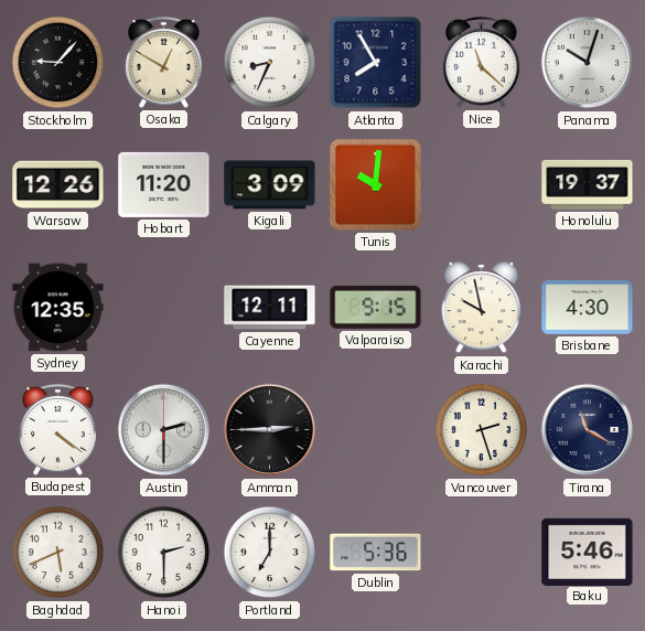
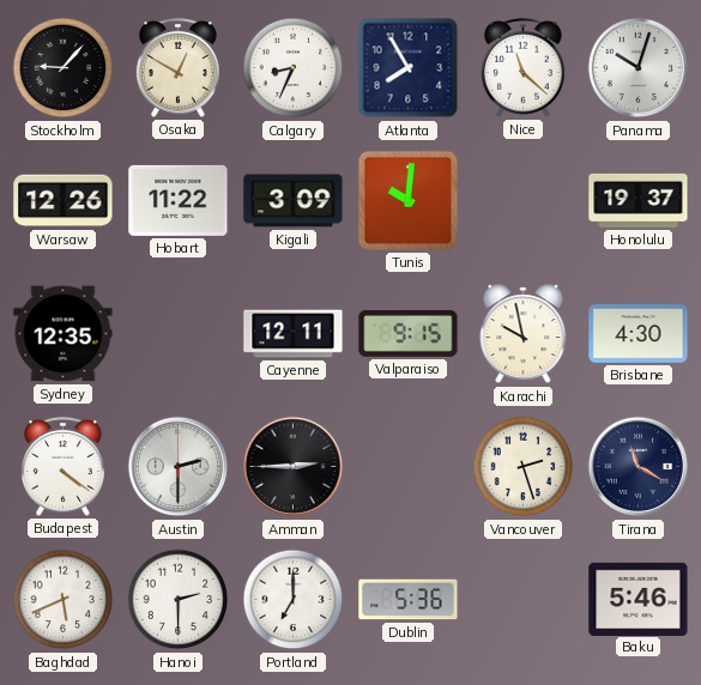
Hobart: 11:20 -> 11:22
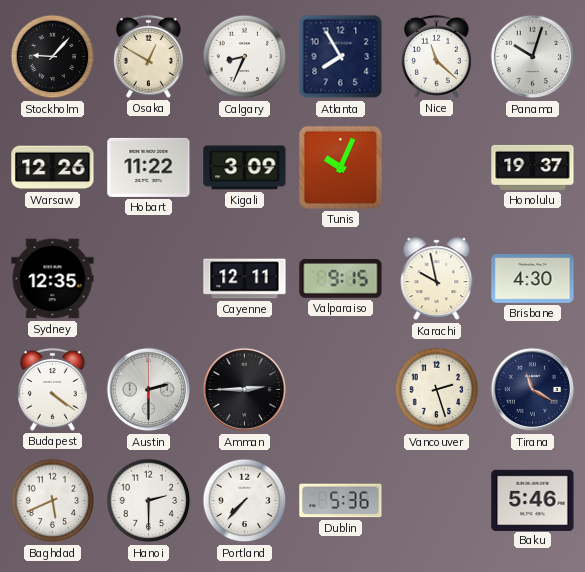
Tunis: 10:01 -> 10:04
Portland: 7:00 -> 7:37
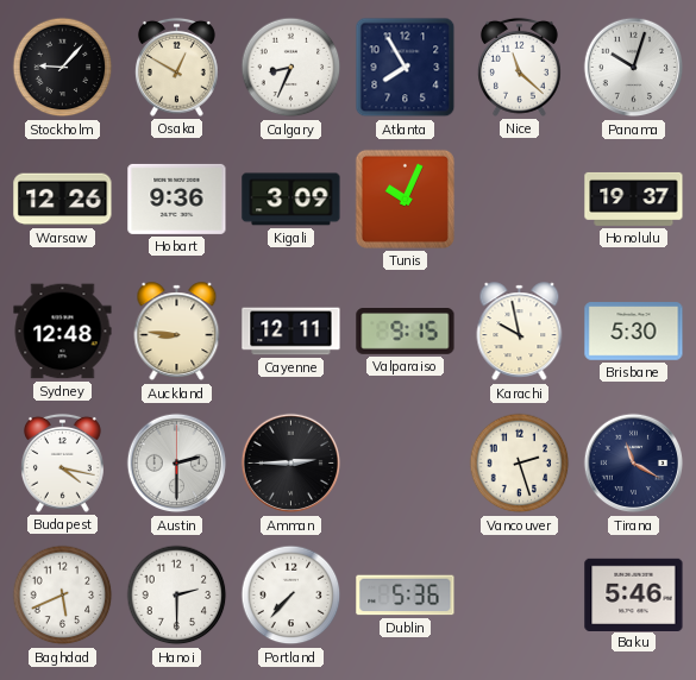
Hobart: 11:22 -> 9:36
Sydney: 12:35 -> 12:48
Auckland: none -> 8:46
Brisbane: 4:30 -> 5:30
Budapest: 4:21 -> 4:17
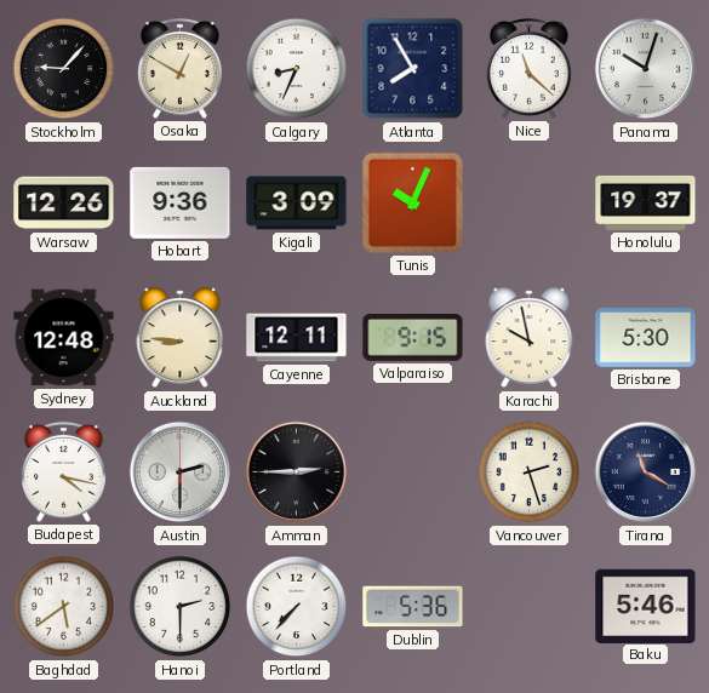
Baghdad: 5:41 -> 5:39
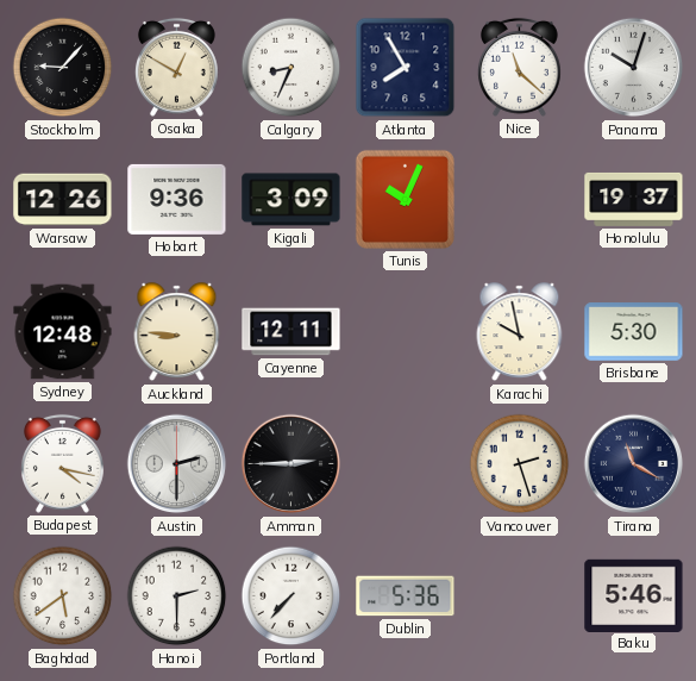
Valparaiso: 9:15 -> none
